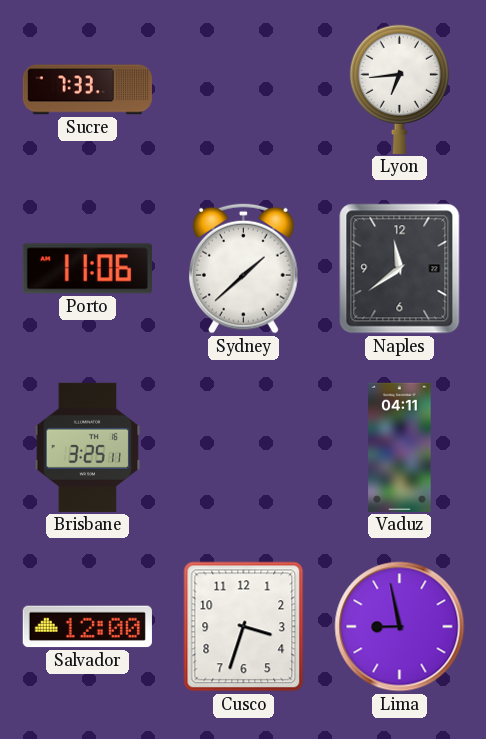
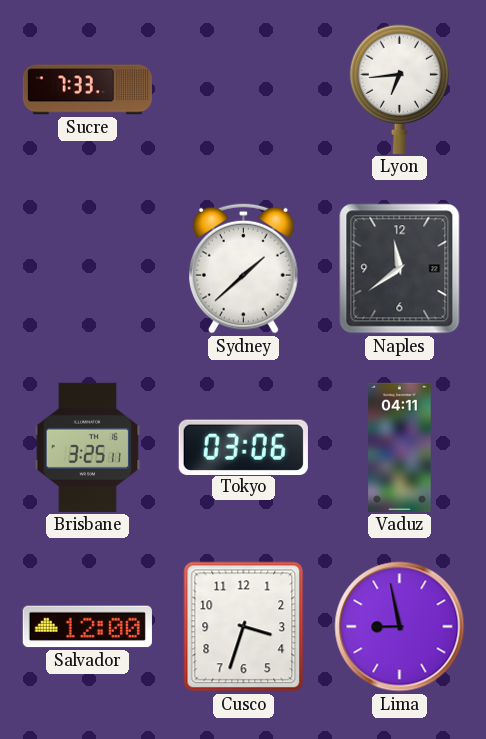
Porto: 11:06 -> none
Tokyo: none -> 03:06
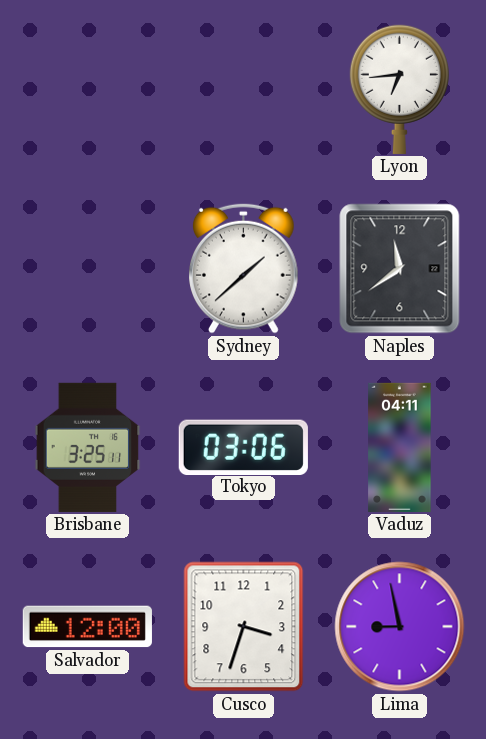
Sucre: 7:33 -> none
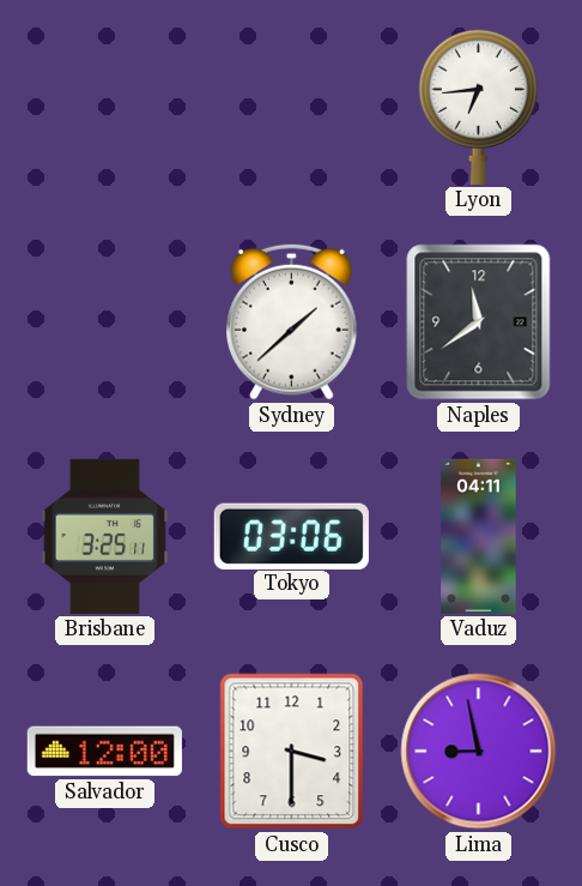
Cusco: 3:33 -> 3:30
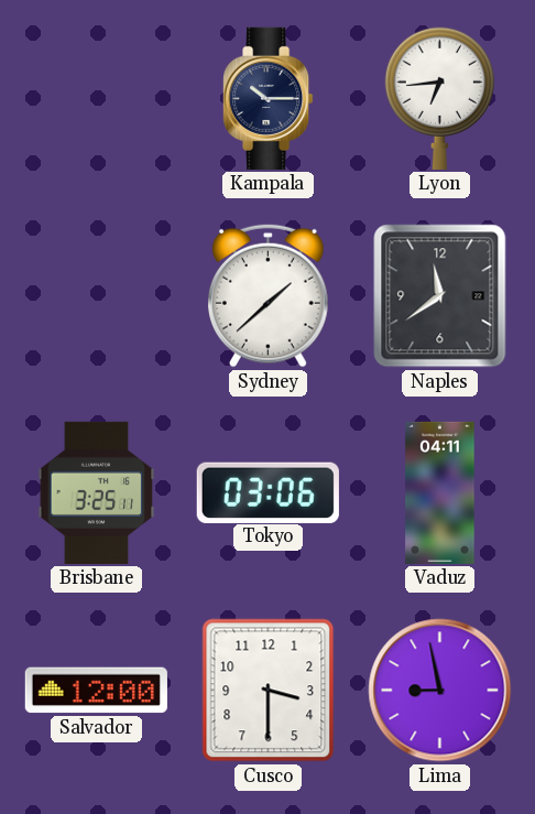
Kampala: none -> 10:15
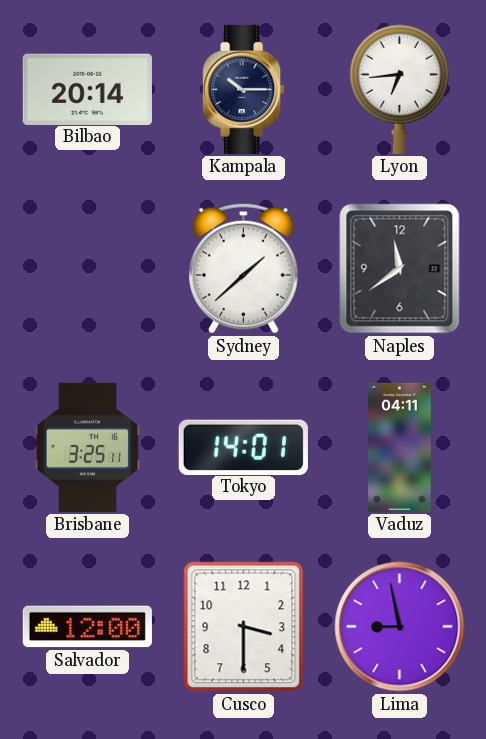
Bilbao: none -> 20:14
Tokyo: 03:06 -> 14:01
